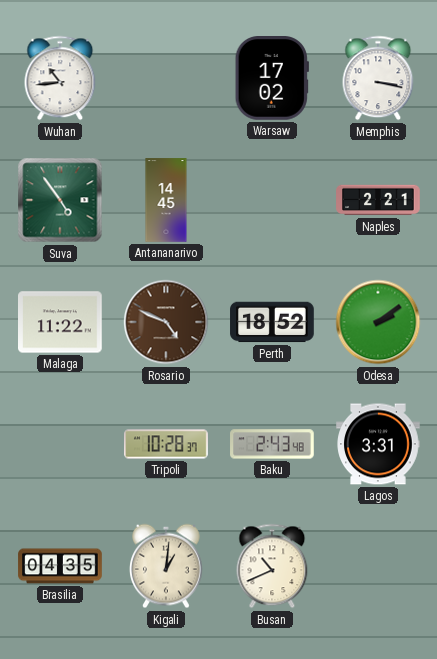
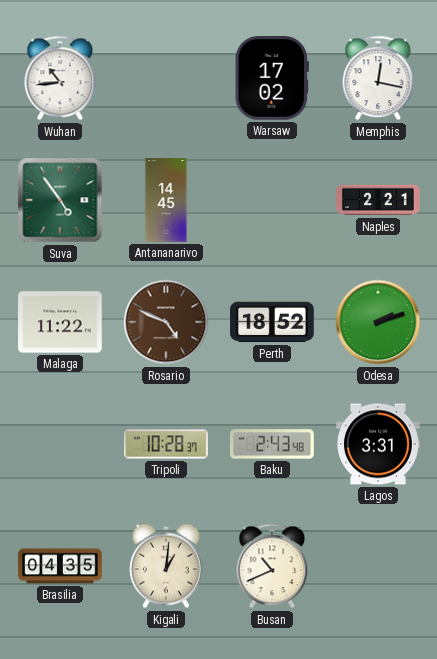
Memphis: 3:17 -> 12:17
Odesa: 2:09 -> 2:12
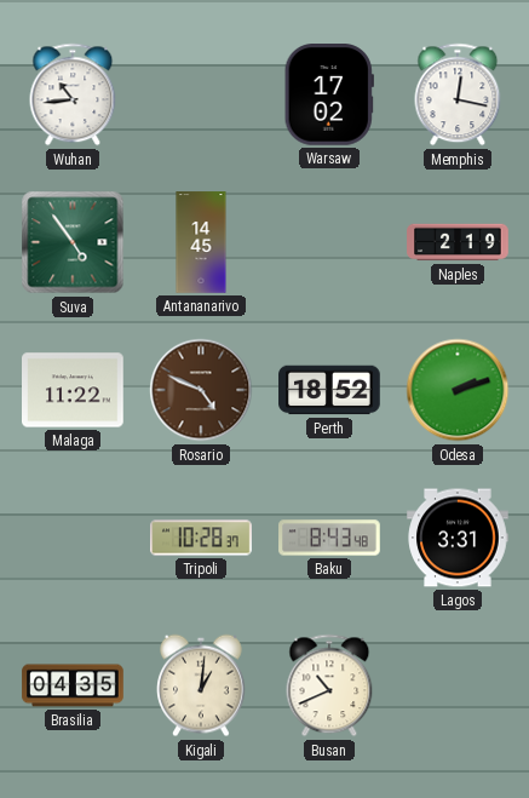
Naples: 2:21 -> 2:19
Baku: 2:43 -> 8:43
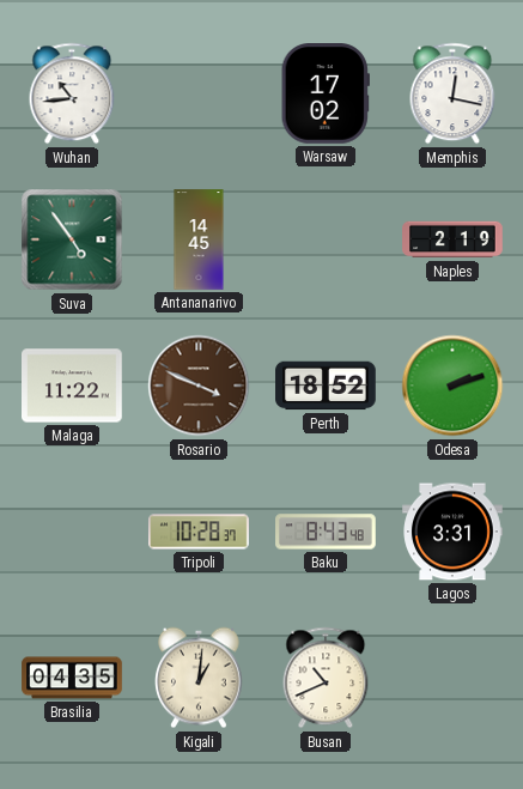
Rosario: 4:49 -> 3:49
